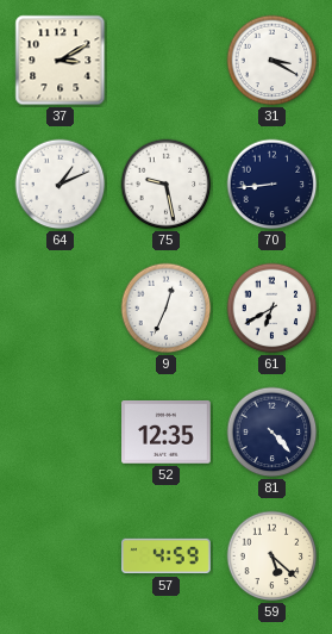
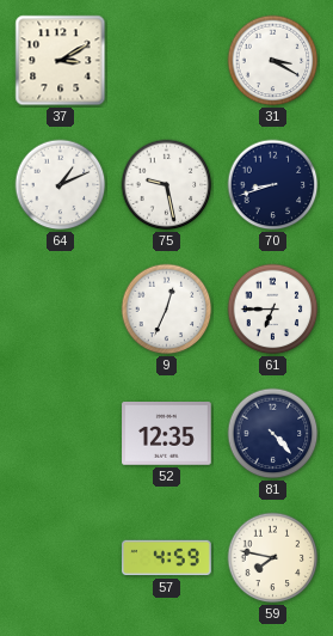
70: 8:44 -> 8:42
61: 6:40 -> 6:45
59: 5:22 -> 7:47
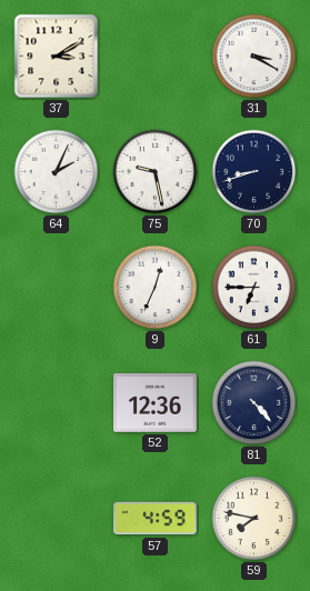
64: 1:11 -> 2:04
52: 12:35 -> 12:36
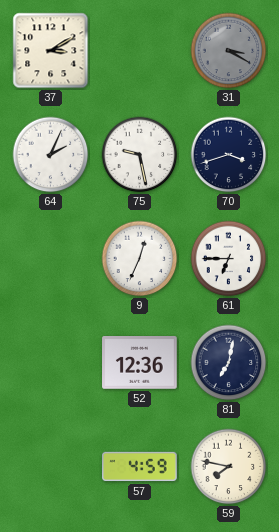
31 dial: white -> grey
70: 8:42 -> 3:42
81: 4:23 -> 7:02
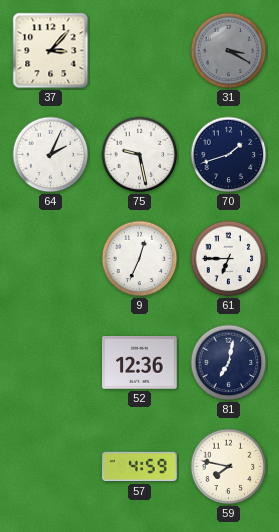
37: 3:10 -> 3:07
70: 3:42 -> 1:42
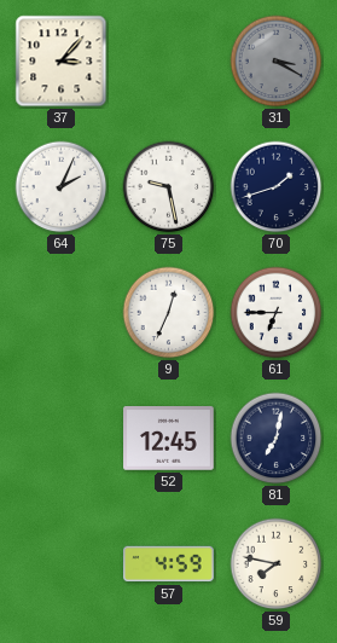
52: 12:36 -> 12:45
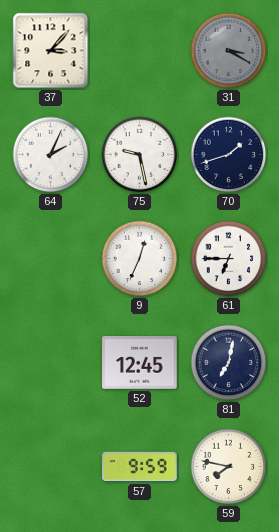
57: 4:59 -> 9:59
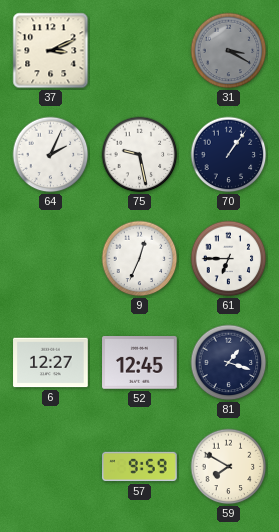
37: 3:07 -> 3:11
70: 1:42 -> 1:06
6: none -> 12:27
81: 7:02 -> 1:18
59: 7:47 -> 7:50
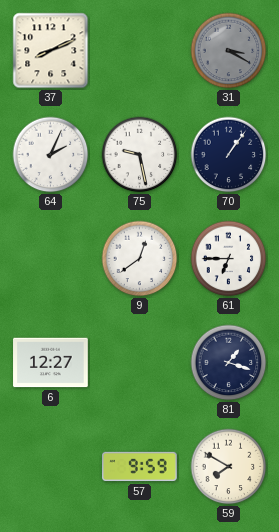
37: 3:11 -> 8:11
9: 12:34 -> 12:39
52: 12:45 -> none
